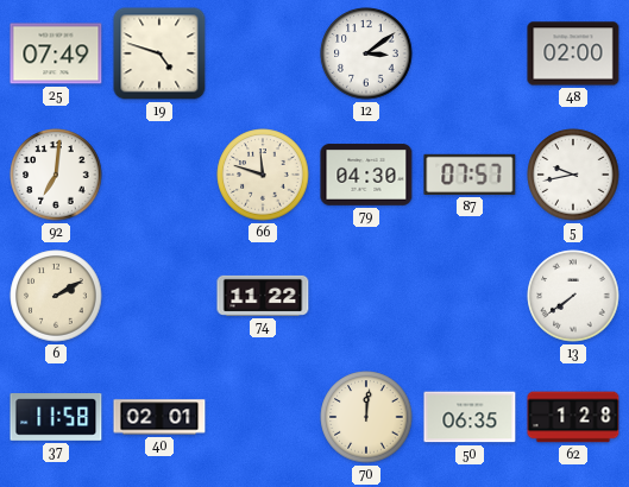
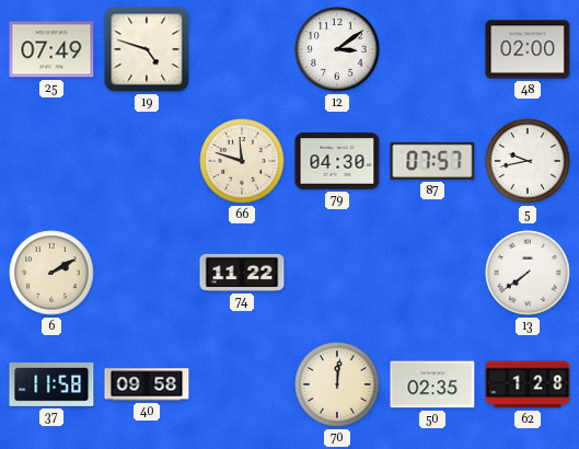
92: 7:01 -> none
40: 02:01 -> 09:58
50: 06:35 -> 02:35
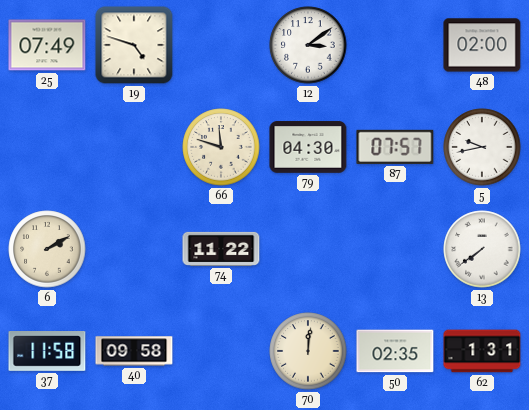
62: 1:28 -> 1:31
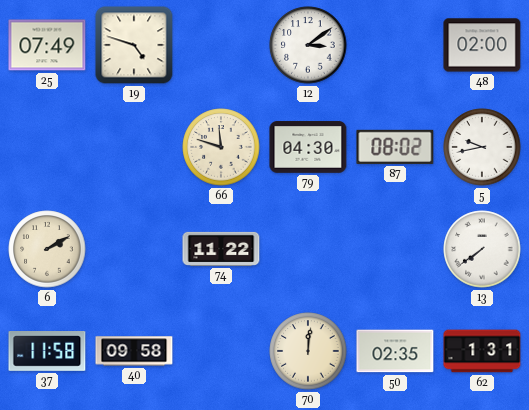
87: 07:57 -> 08:02
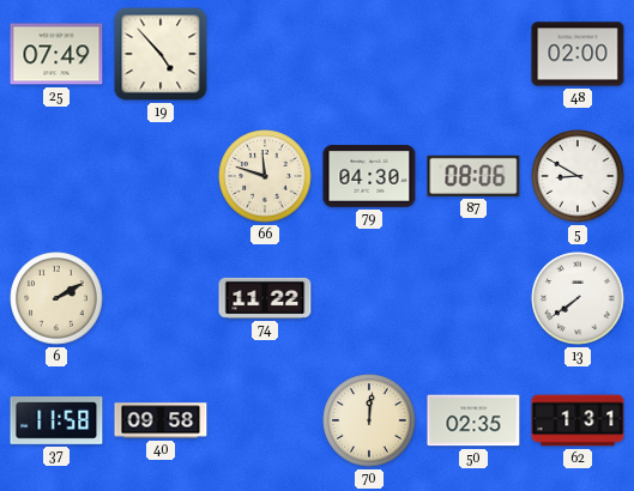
19: 4:48 -> 4:53
12: 3:09 -> none
87: 08:02 -> 08:06
5: 9:43 -> 8:50
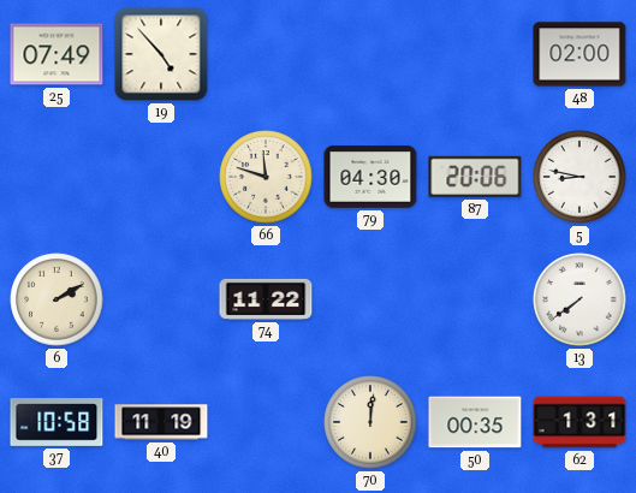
87: 08:06 -> 20:06
5: 8:50 -> 8:47
37: 11:58 -> 10:58
40: 09:58 -> 11:19
50: 02:35 -> 00:35
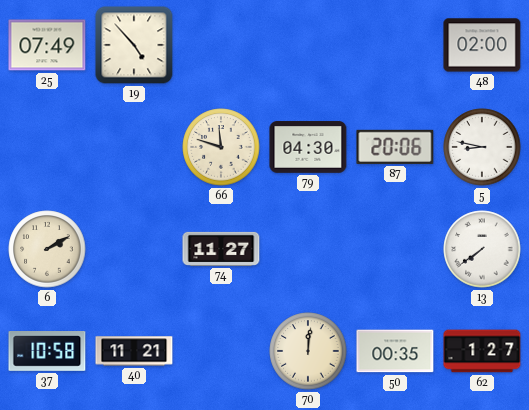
74: 11:22 -> 11:27
40: 11:19 -> 11:21
62: 1:31 -> 1:27
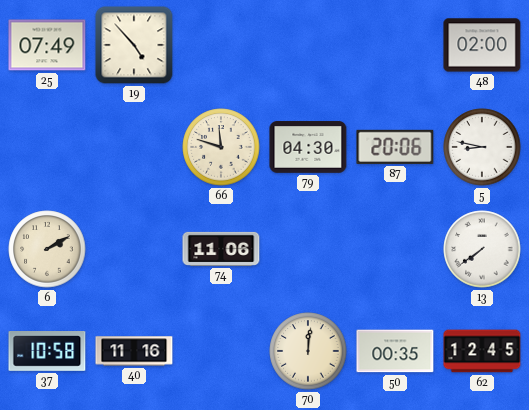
74: 11:27 -> 11:06
40: 11:21 -> 11:16
62: 1:27 -> 12:45
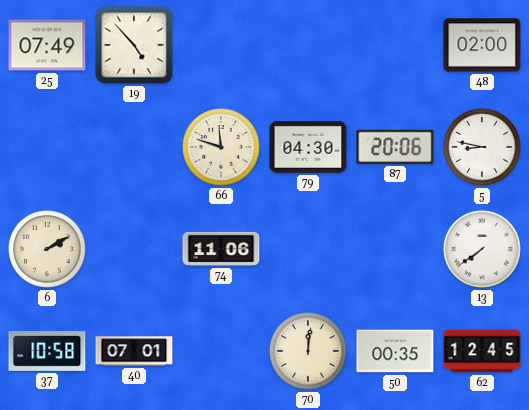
40: 11:16 -> 07:01
